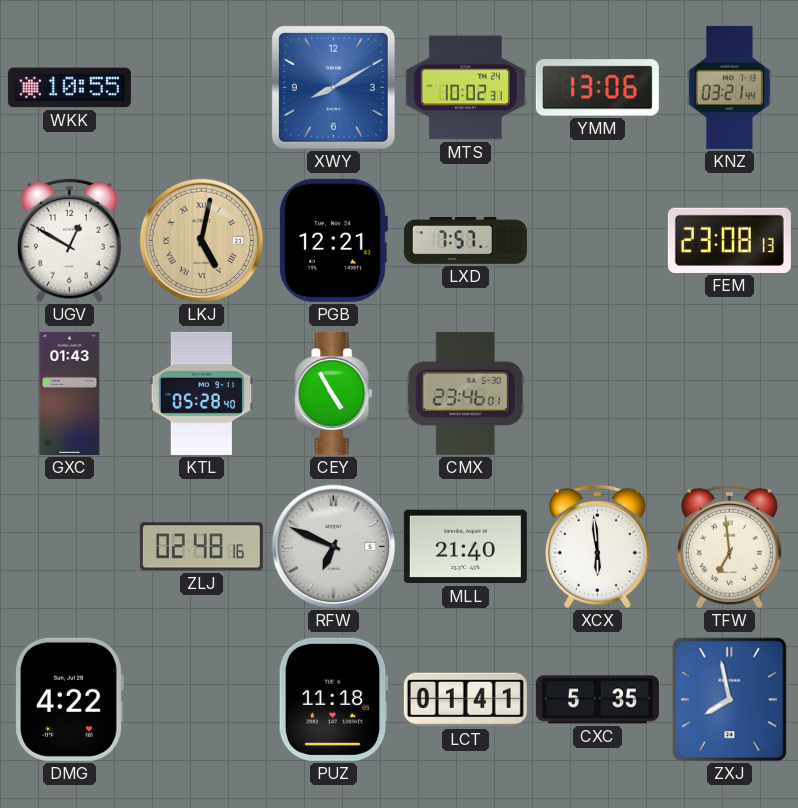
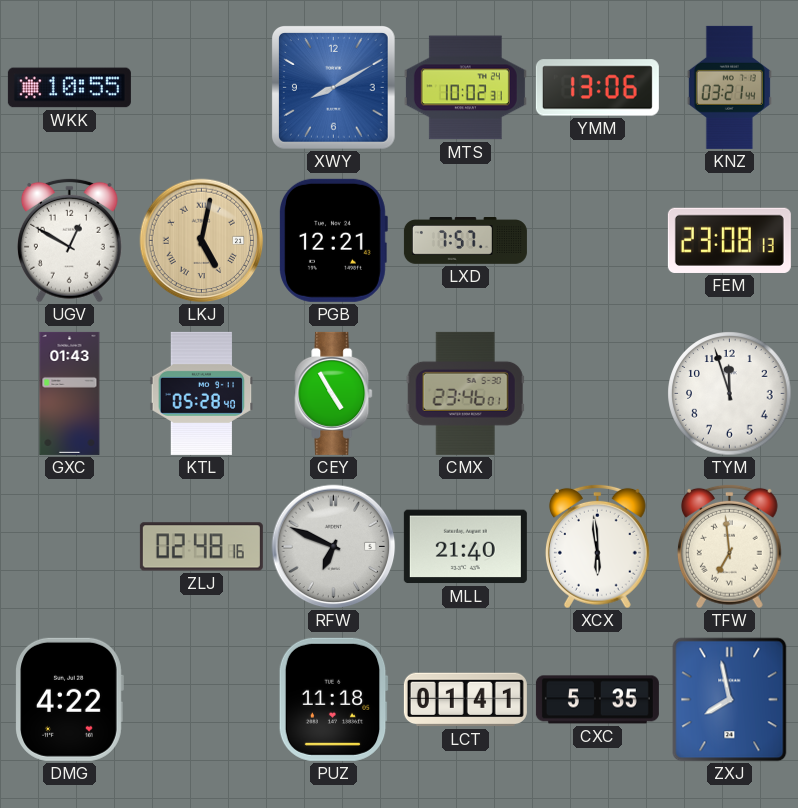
TYM: none -> 11:57
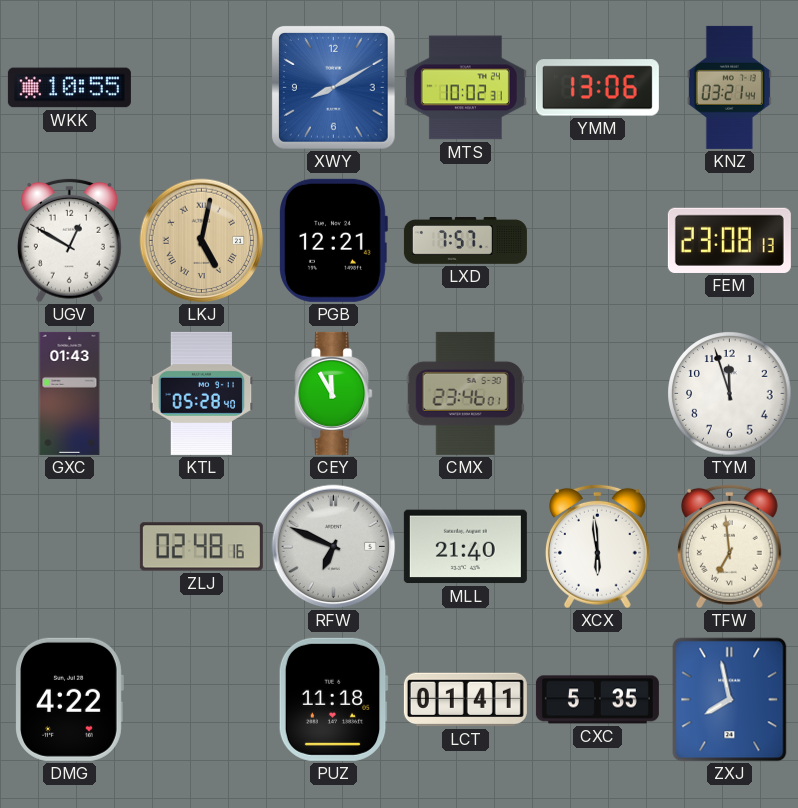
CEY: 4:55 -> 11:55
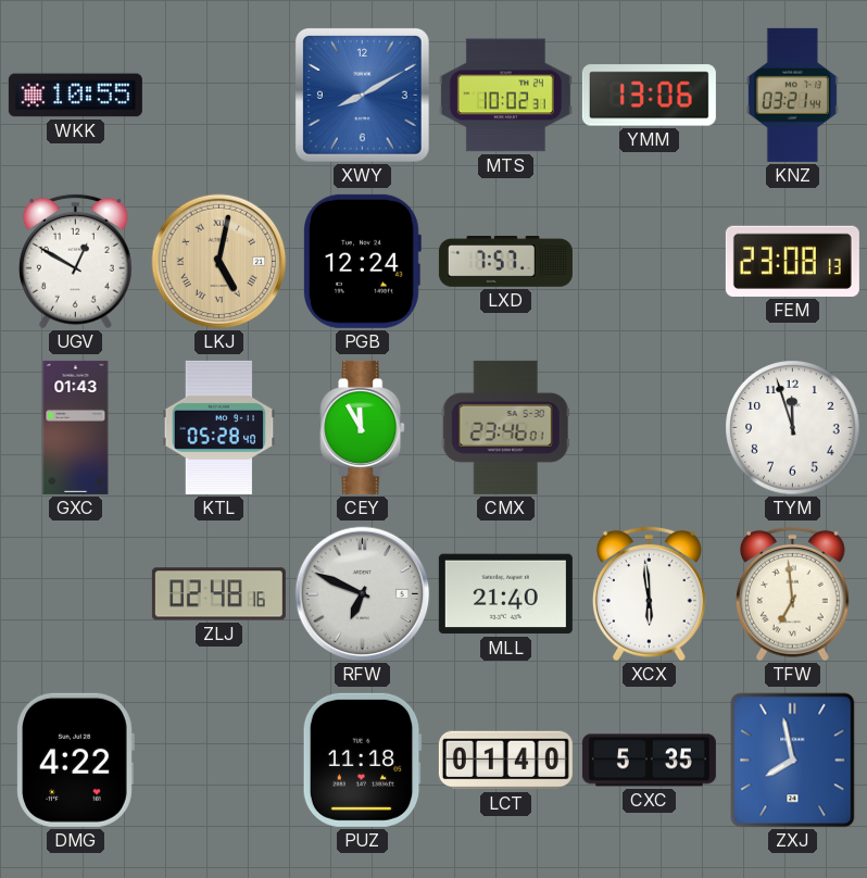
PGB: 12:21 -> 12:24
LCT: 01:41 -> 01:40
